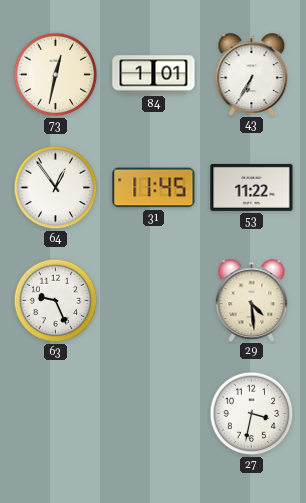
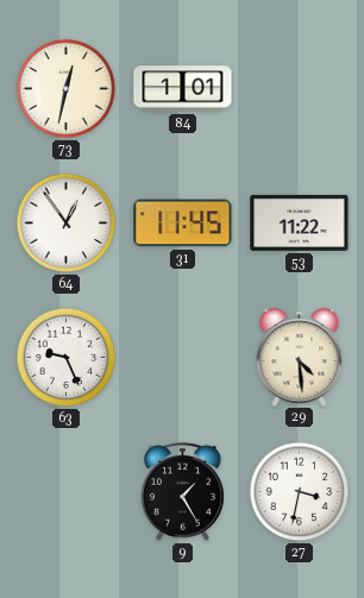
43: 6:35 -> none
9: none -> 1:25
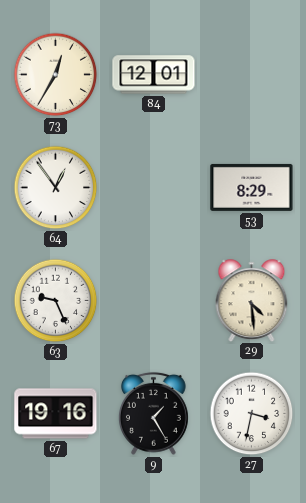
73: 12:32 -> 12:35
84: 1:01 -> 12:01
31: 11:45 -> none
53: 11:22 -> 8:29
67: none -> 19:16
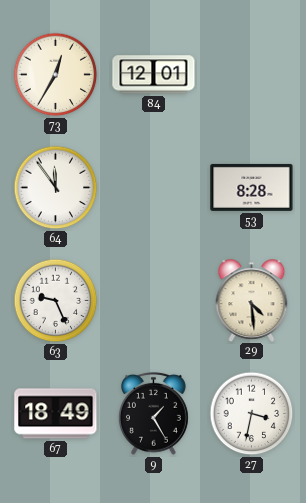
64: 12:54 -> 11:54
53: 8:29 -> 8:28
67: 19:16 -> 18:49
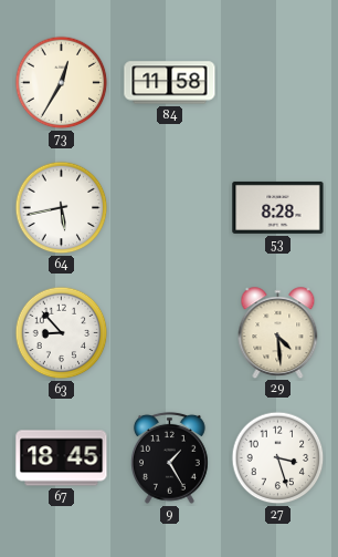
84: 12:01 -> 11:58
64: 11:54 -> 5:43
63: 9:26 -> 8:53
67: 18:49 -> 18:45
27: 3:32 -> 3:27
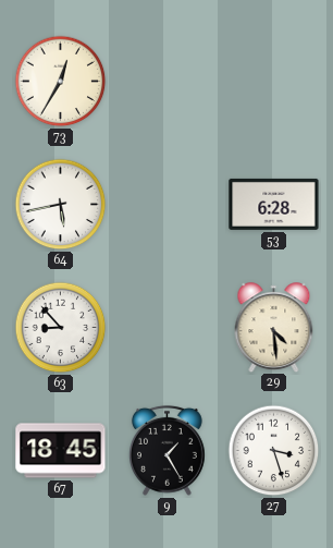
84: 11:58 -> none
53: 8:28 -> 6:28
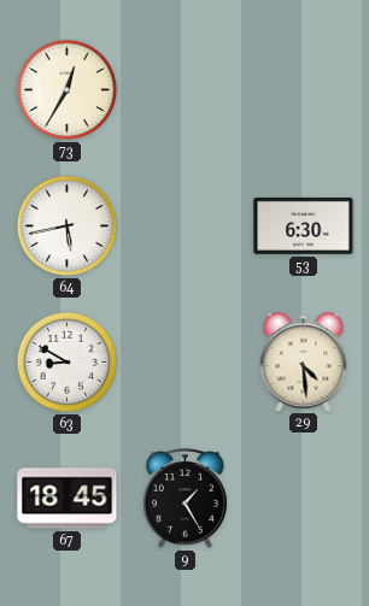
53: 6:28 -> 6:30
63: 8:53 -> 8:50
27: 3:27 -> none
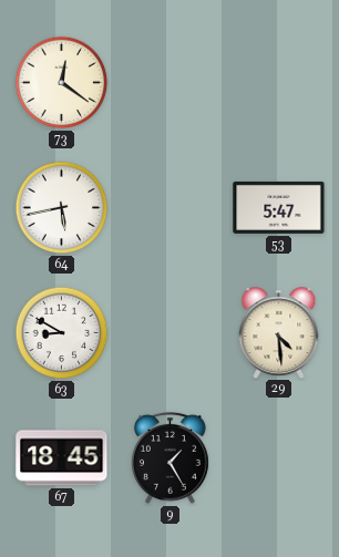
73: 12:35 -> 12:21
53: 6:30 -> 5:47
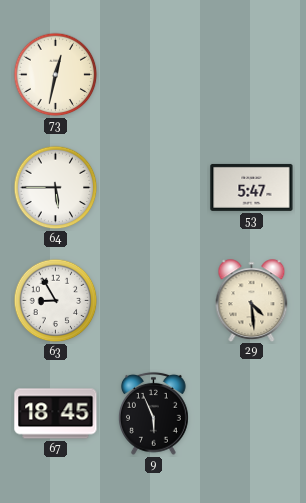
73: 12:21 -> 12:32
64: 5:43 -> 5:45
63: 8:50 -> 8:55
9: 1:25 -> 5:56
